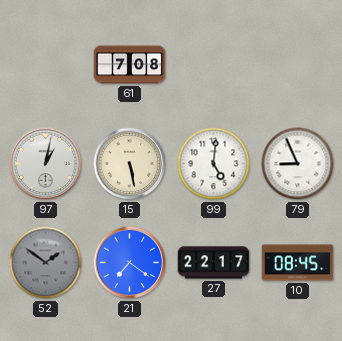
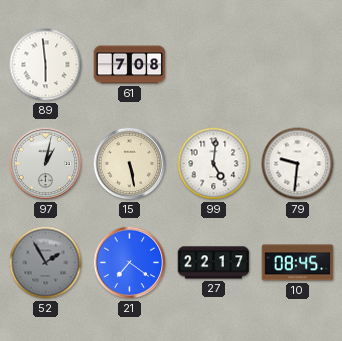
89: none -> 5:59
79: 8:56 -> 9:31
52: 1:51 -> 1:55
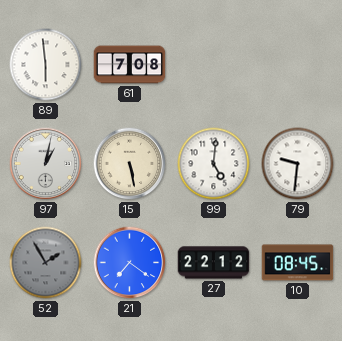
27: 22:17 -> 22:12
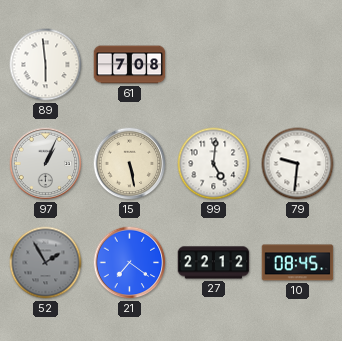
97: 1:02 -> 1:04
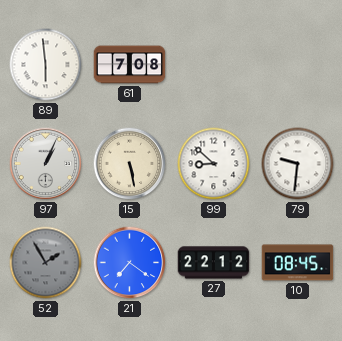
99: 5:01 -> 8:52
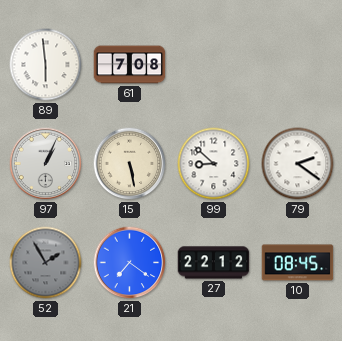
79: 9:31 -> 2:21
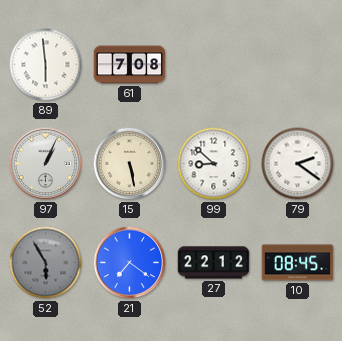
52: 1:55 -> 5:55
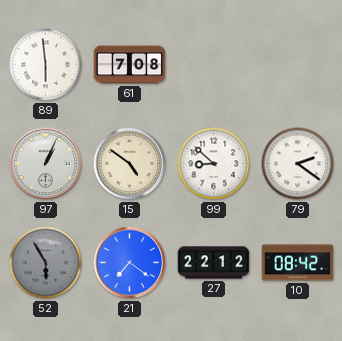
15: 5:28 -> 4:51
10: 08:45 -> 08:42
